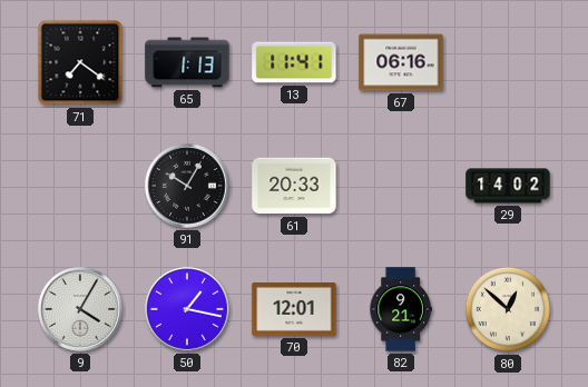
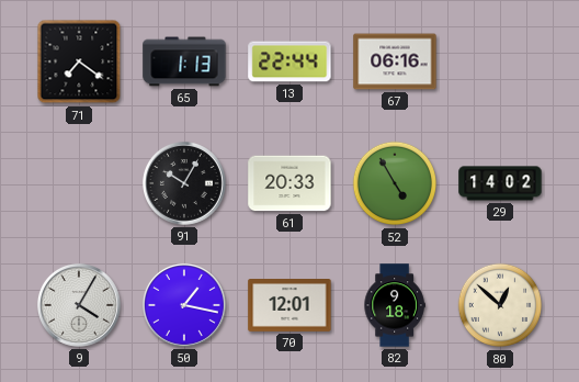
13: 11:41 -> 22:44
52: none -> 4:55
82: 9:21 -> 9:18
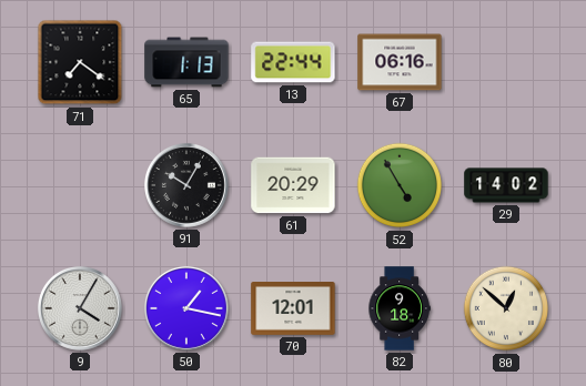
61: 20:33 -> 20:29
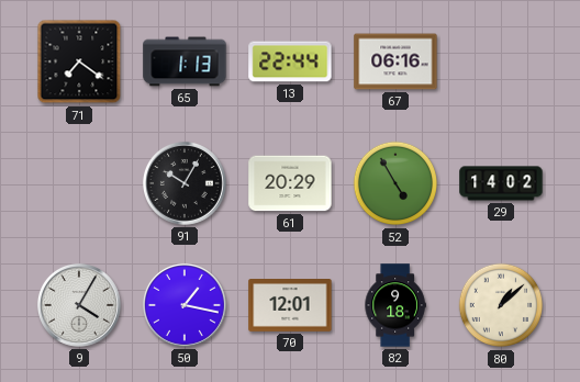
80: 12:52 -> 1:08
